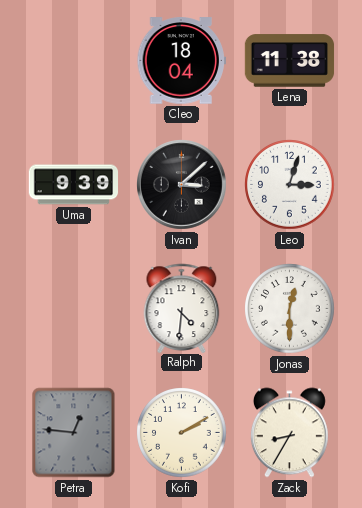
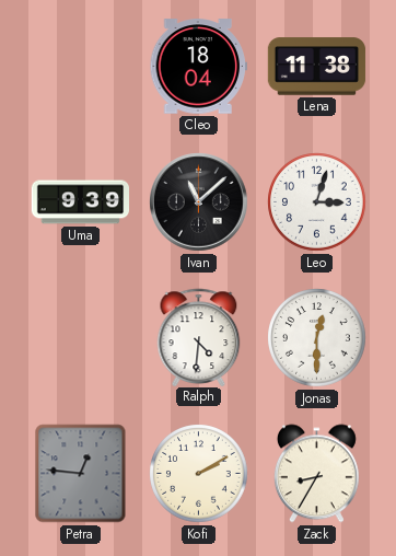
Ivan: 3:08 -> 11:08
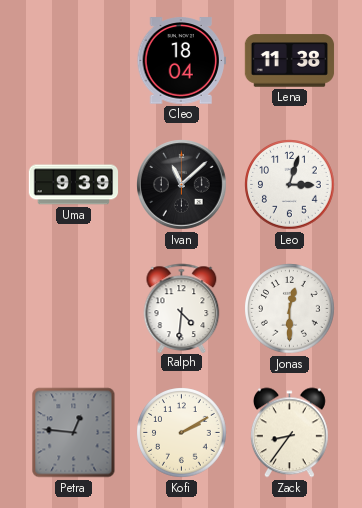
Zack: 8:35 -> 8:36
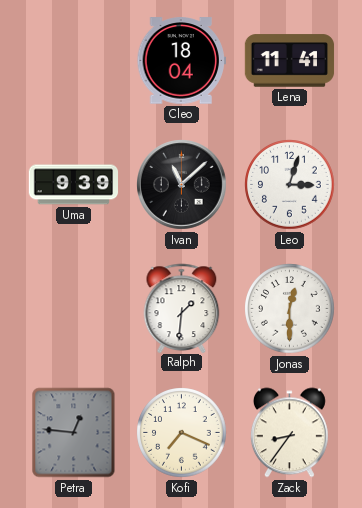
Lena: 11:38 -> 11:41
Ralph: 4:31 -> 1:31
Kofi: 2:10 -> 7:19
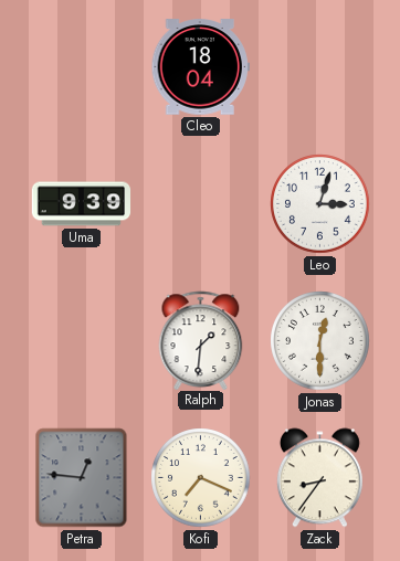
Lena: 11:41 -> none
Ivan: 11:08 -> none
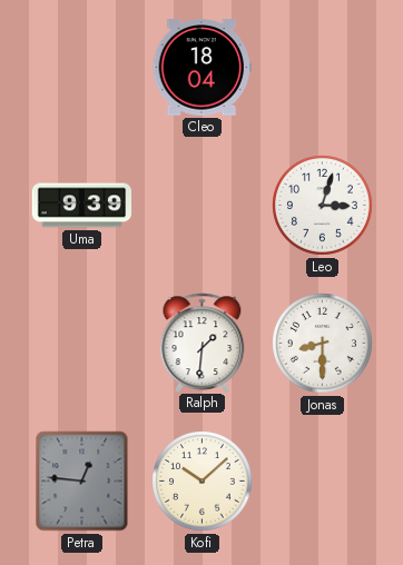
Jonas: 12:30 -> 8:30
Kofi: 7:19 -> 10:08
Zack: 8:36 -> none
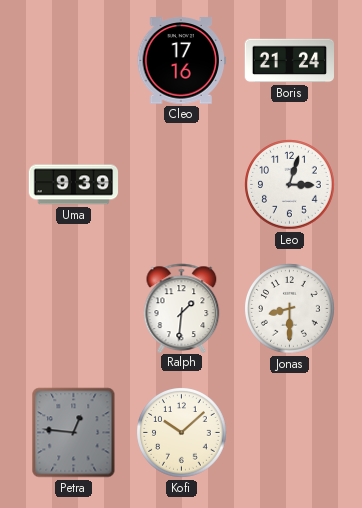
Cleo: 18:04 -> 17:16
Boris: none -> 21:24
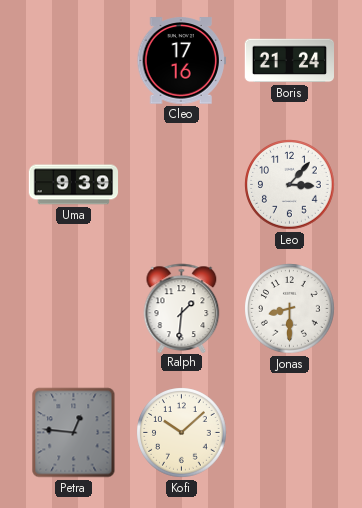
Leo: 3:03 -> 3:07
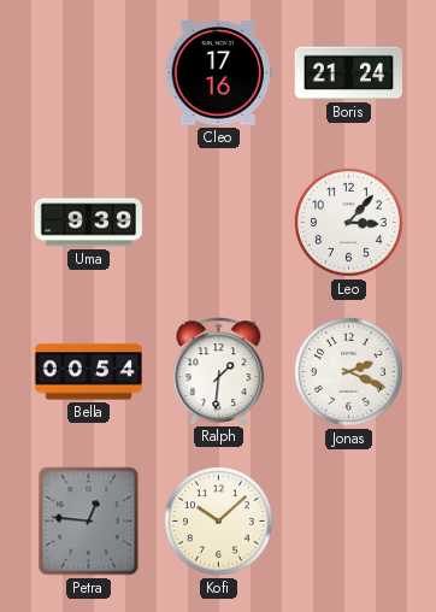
Bella: none -> 00:54
Jonas: 8:30 -> 2:19
